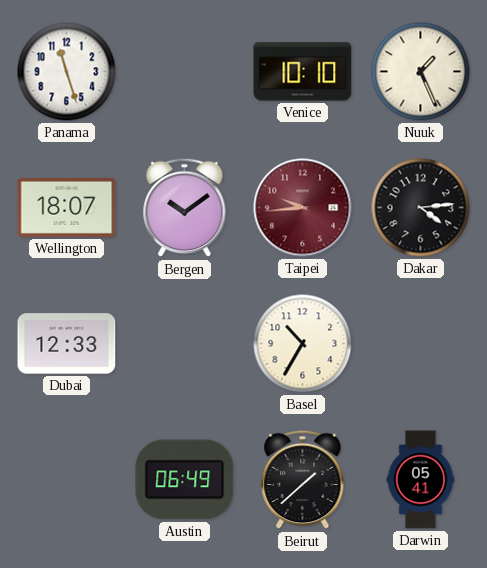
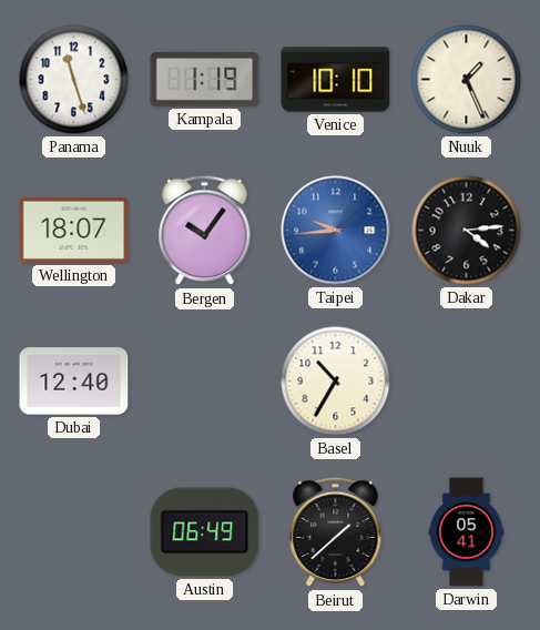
Kampala: none -> 1:19
Bergen: 10:09 -> 10:06
Taipei dial: burgundy -> blue
Dubai: 12:33 -> 12:40
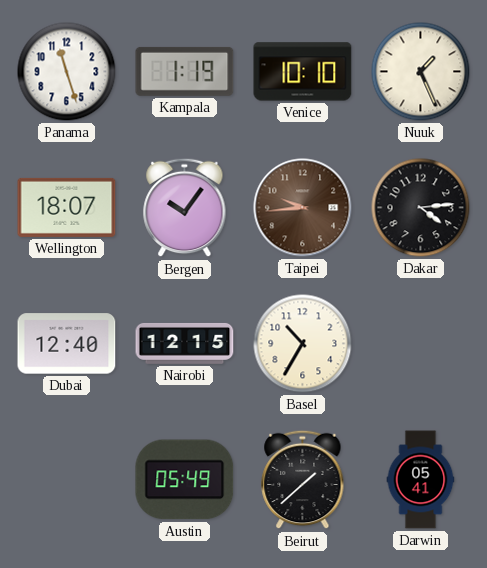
Taipei dial: blue -> brown
Nairobi: none -> 12:15
Austin: 06:49 -> 05:49
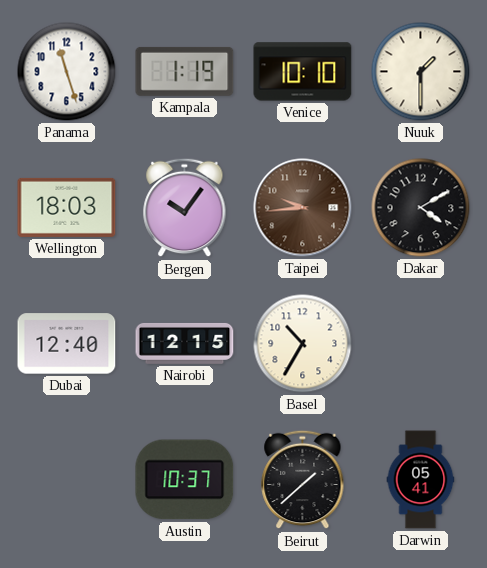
Nuuk: 1:26 -> 1:30
Wellington: 18:07 -> 18:03
Dakar: 4:14 -> 4:10
Austin: 05:49 -> 10:37
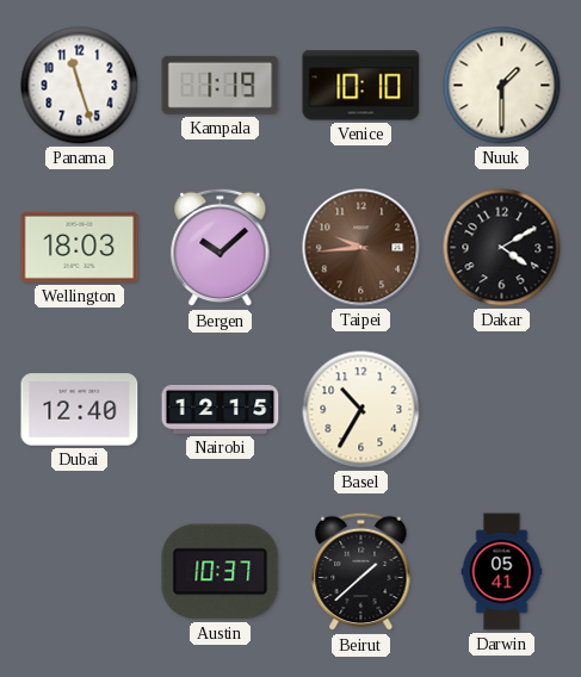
Bergen: 10:06 -> 10:08
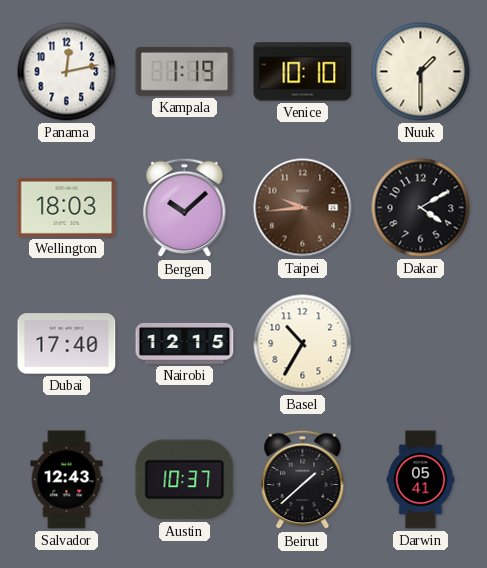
Panama: 11:27 -> 12:13
Dubai: 12:40 -> 17:40
Salvador: none -> 12:43
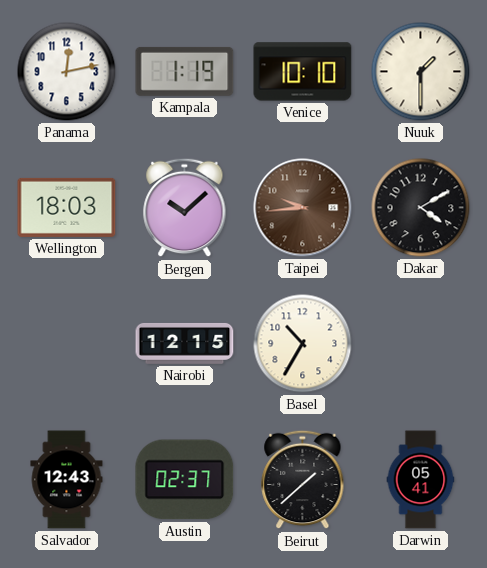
Dubai: 17:40 -> none
Austin: 10:37 -> 02:37
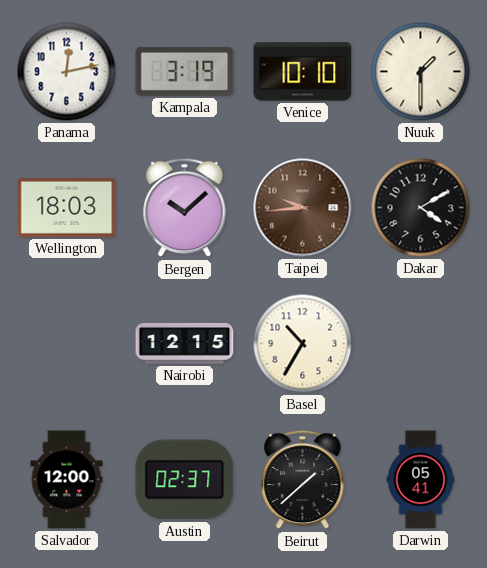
Kampala: 1:19 -> 3:19
Salvador: 12:43 -> 12:00
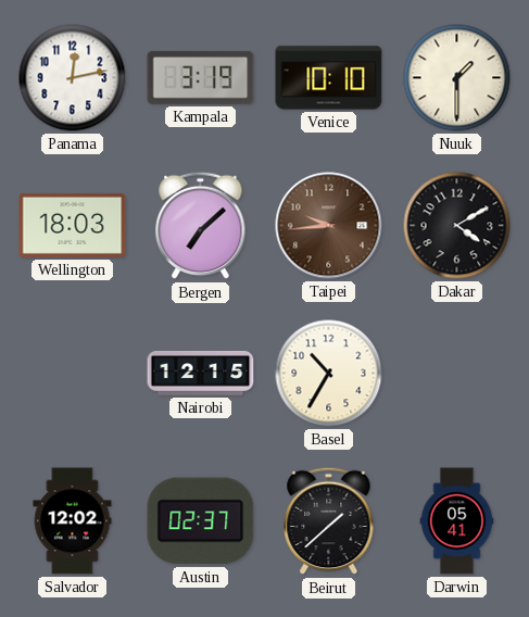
Bergen: 10:08 -> 7:08
Salvador: 12:00 -> 12:02
